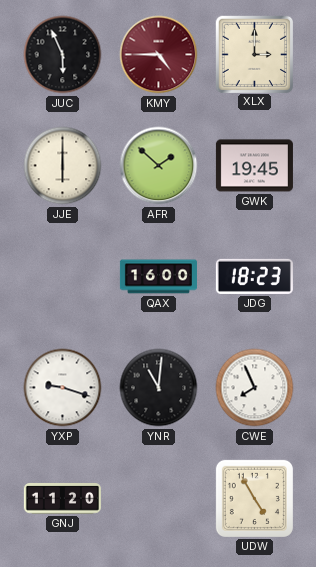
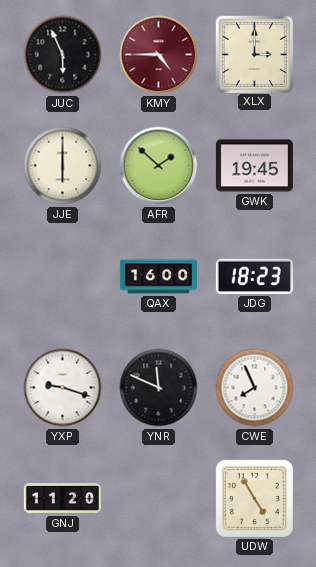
YNR: 11:01 -> 11:49
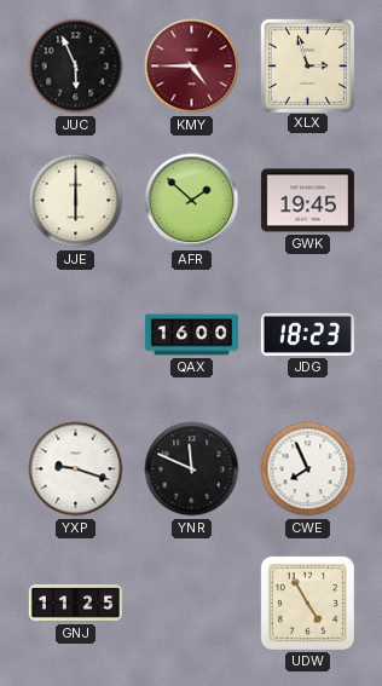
XLX: 3:00 -> 2:57
GNJ: 11:20 -> 11:25
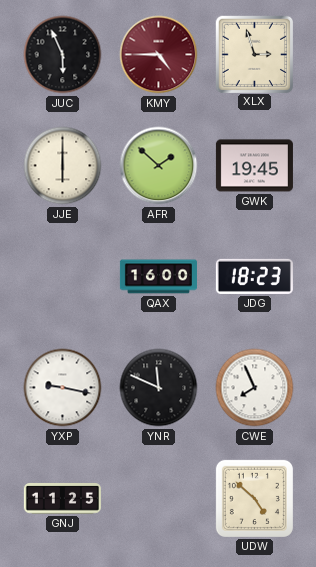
YXP: 9:18 -> 9:17
UDW: 4:55 -> 4:52
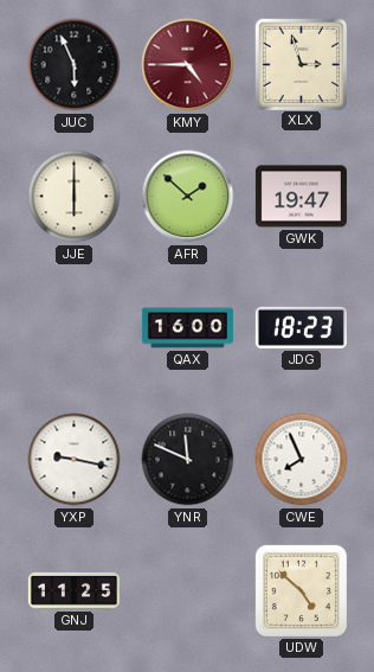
GWK: 19:45 -> 19:47
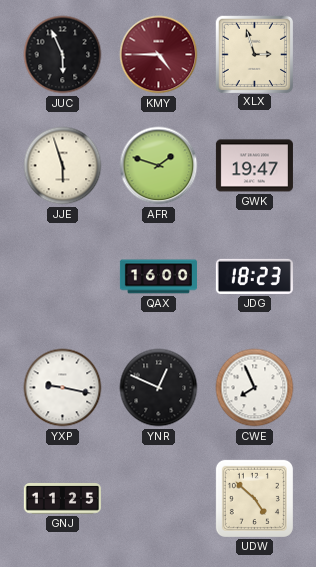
JJE: 6:00 -> 5:57
AFR: 1:52 -> 1:48
YNR: 11:49 -> 12:49
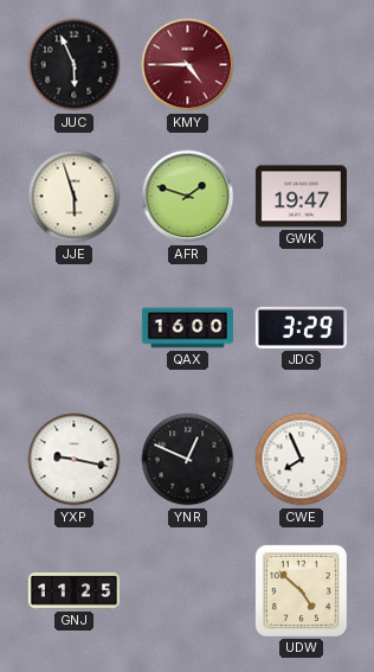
XLX: 2:57 -> none
JDG: 18:23 -> 3:29
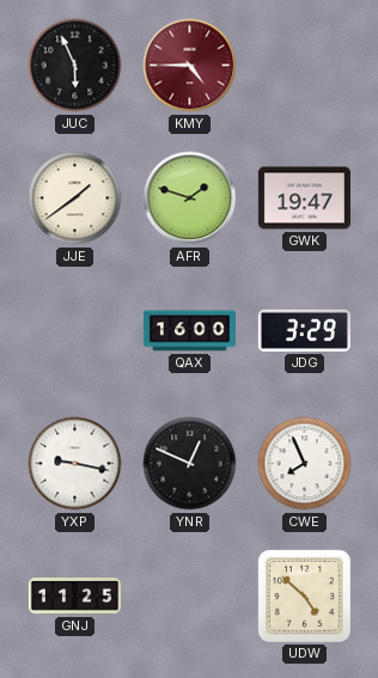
JJE: 5:57 -> 1:39
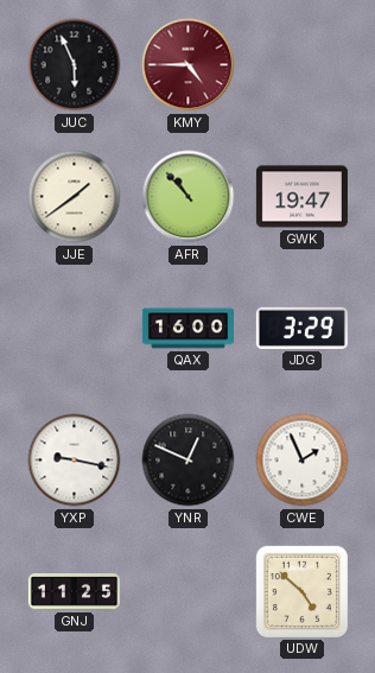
AFR: 1:48 -> 10:53
CWE: 7:56 -> 1:56
